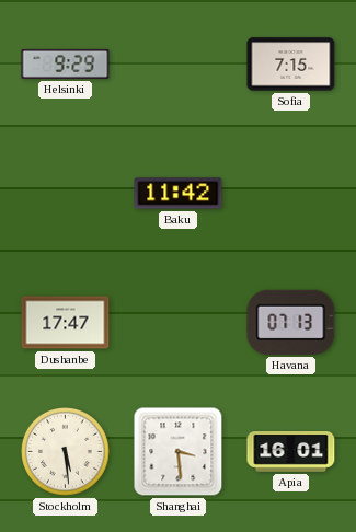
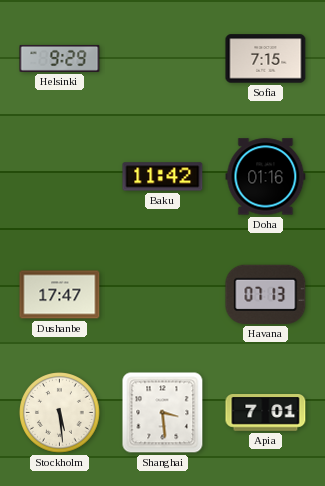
Doha: none -> 01:16
Apia: 16:01 -> 7:01
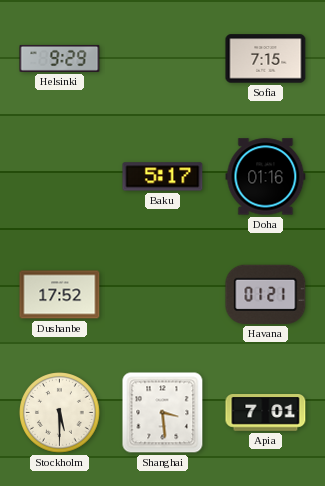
Baku: 11:42 -> 5:17
Dushanbe: 17:47 -> 17:52
Havana: 07:13 -> 01:21
Stockholm: 5:29 -> 5:30
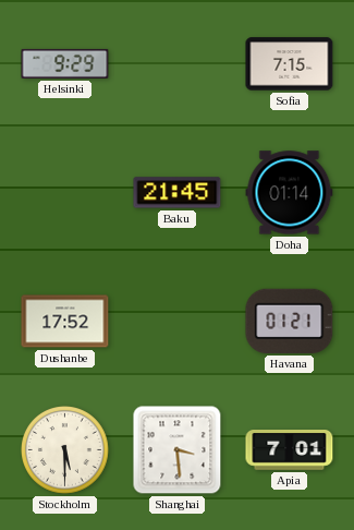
Baku: 5:17 -> 21:45
Doha: 01:16 -> 01:14
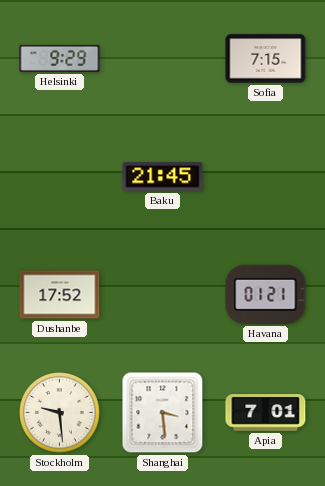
Doha: 01:14 -> none
Stockholm: 5:30 -> 9:29
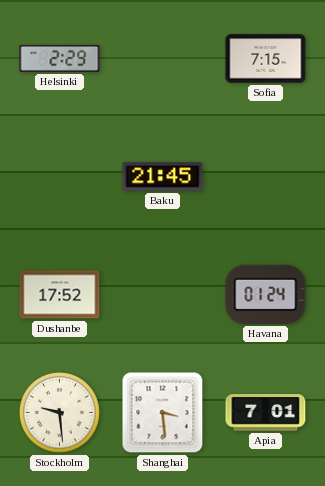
Helsinki: 9:29 -> 2:29
Havana: 01:21 -> 01:24
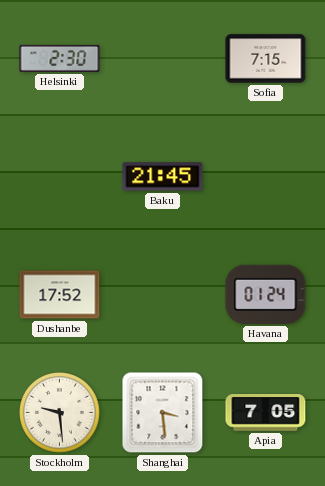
Helsinki: 2:29 -> 2:30
Apia: 7:01 -> 7:05
